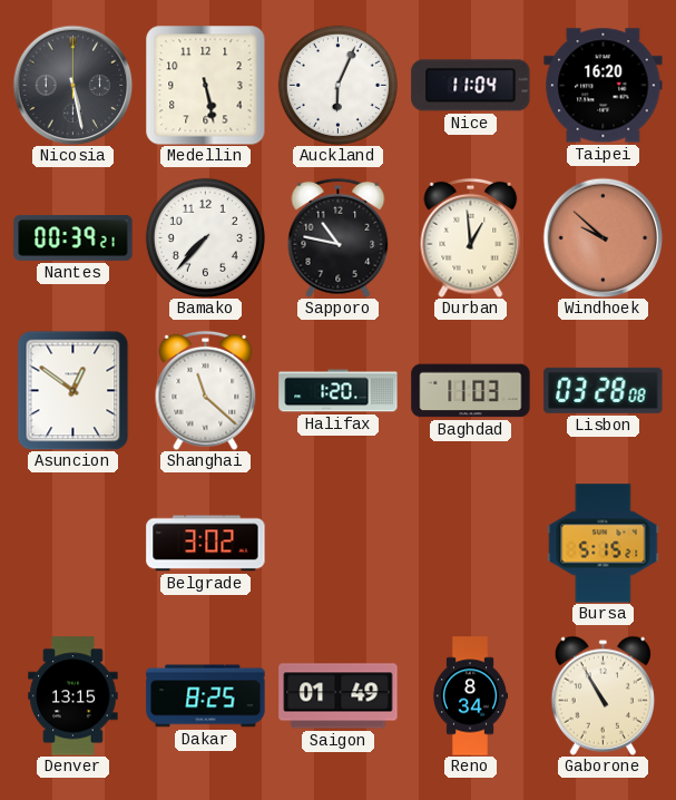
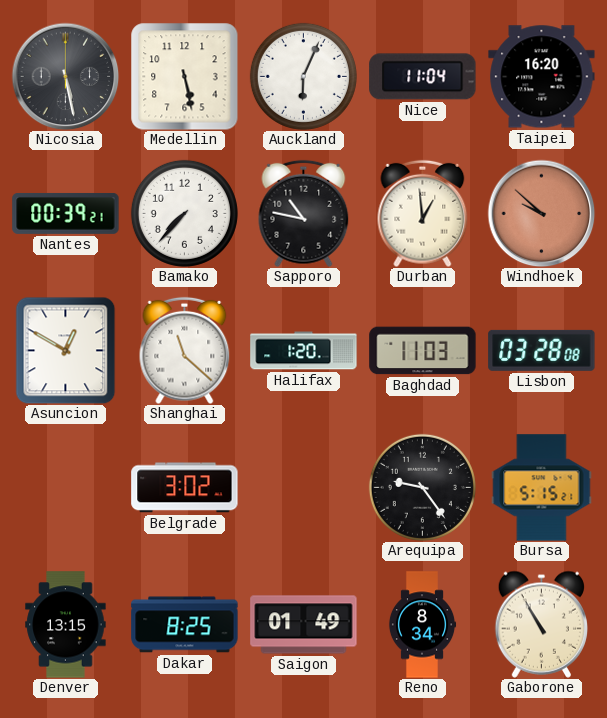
Asuncion: 12:51 -> 12:50
Arequipa: none -> 9:24
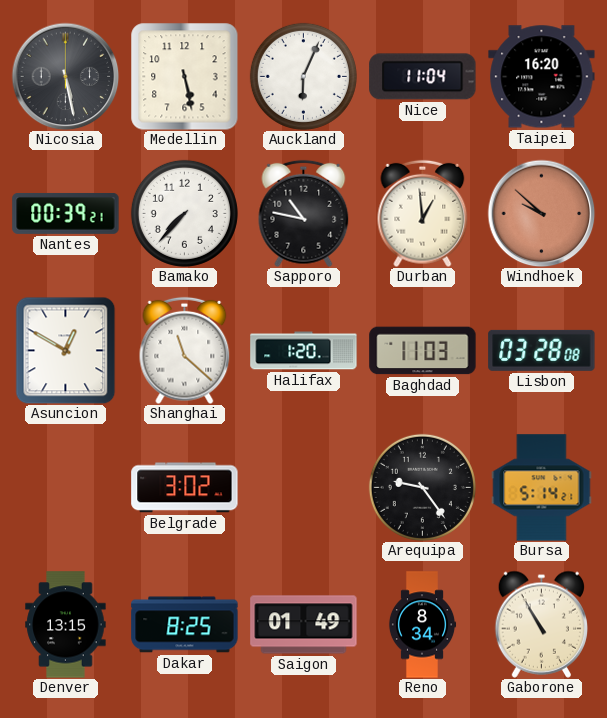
Bursa: 5:15 -> 5:14
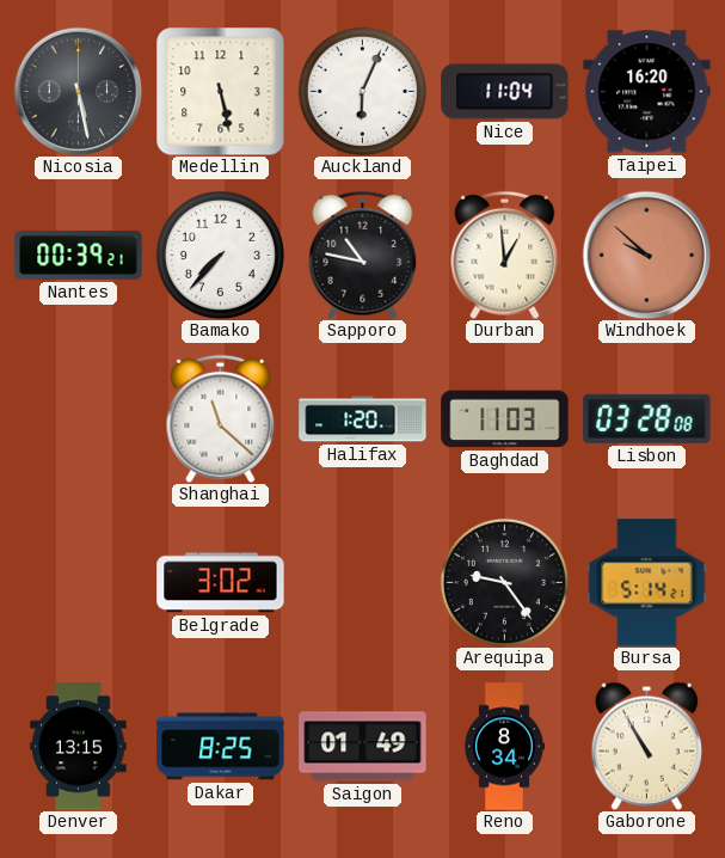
Asuncion: 12:50 -> none
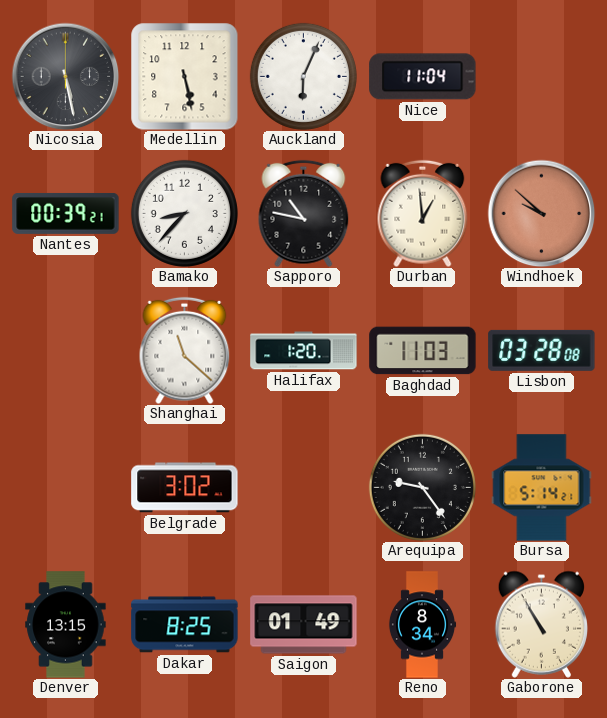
Taipei: 16:20 -> none
Bamako: 7:37 -> 8:37
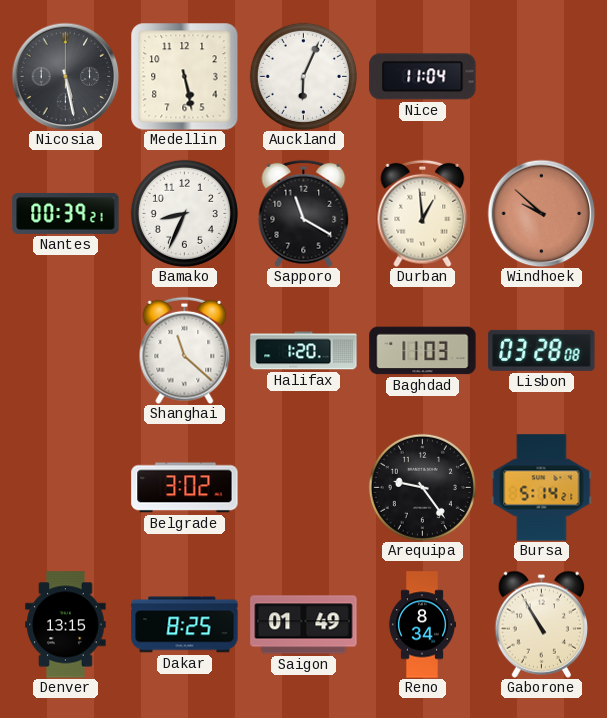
Bamako: 8:37 -> 8:34
Sapporo: 10:47 -> 11:20
